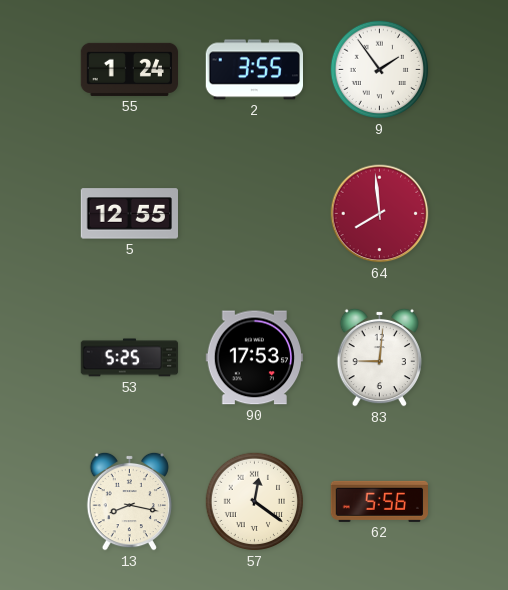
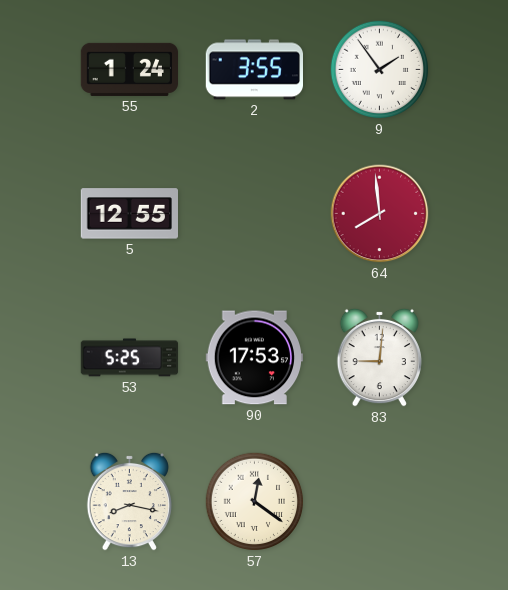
62: 5:56 -> none
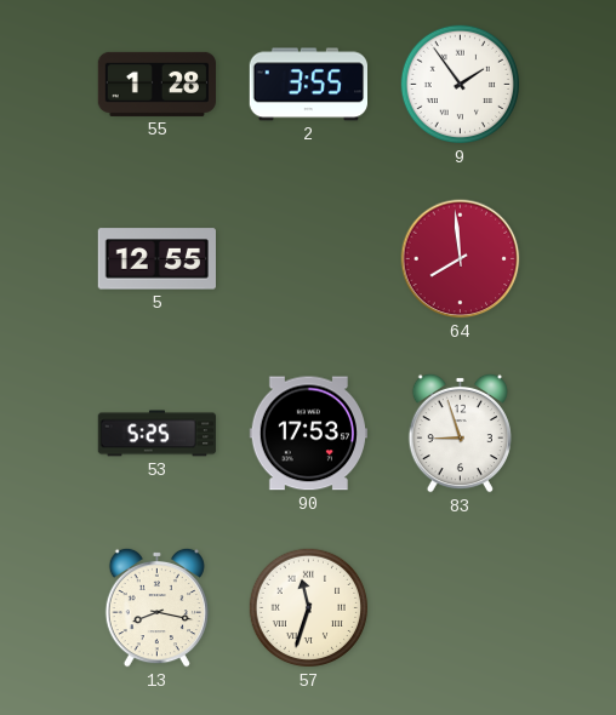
55: 1:24 -> 1:28
83: 9:01 -> 8:57
57: 12:21 -> 11:33
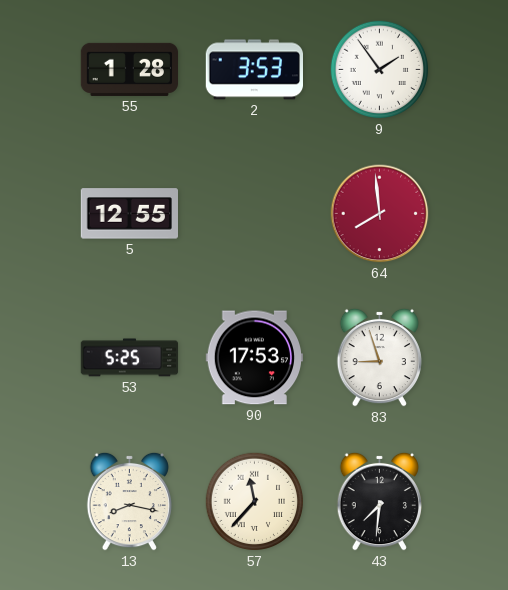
2: 3:55 -> 3:53
57: 11:33 -> 11:37
43: none -> 7:31
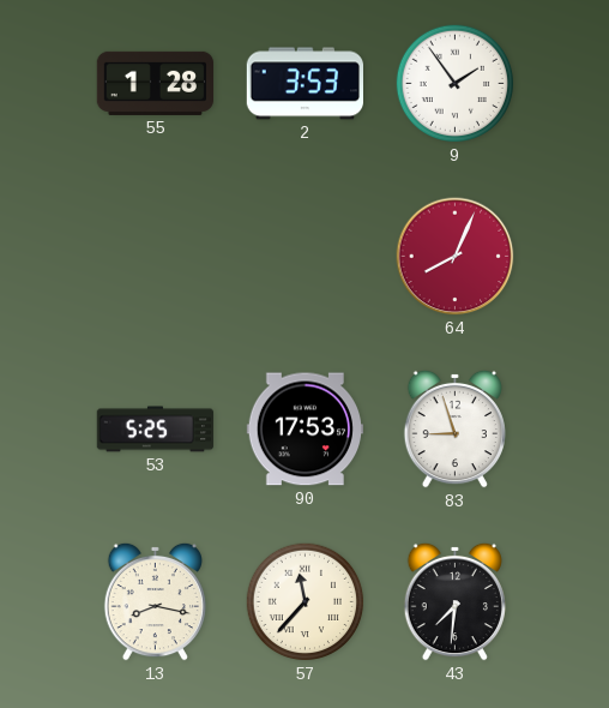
5: 12:55 -> none
64: 7:59 -> 8:04
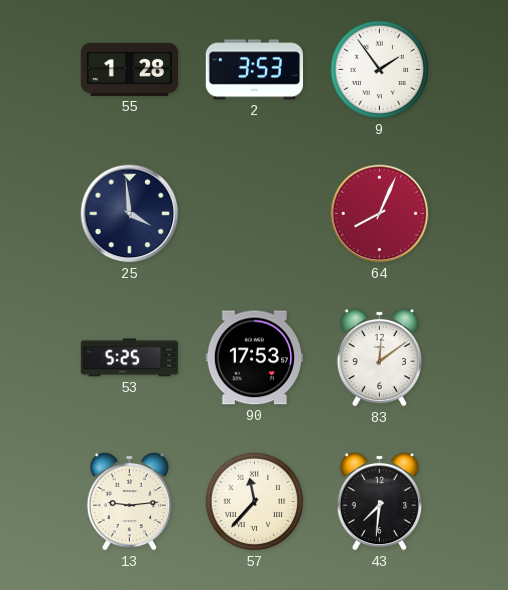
25: none -> 3:59
83: 8:57 -> 12:09
13: 8:17 -> 9:14
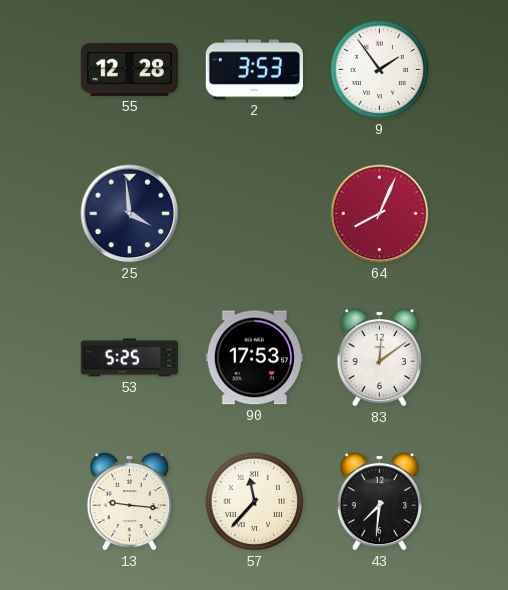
55: 1:28 -> 12:28
13: 9:14 -> 9:16
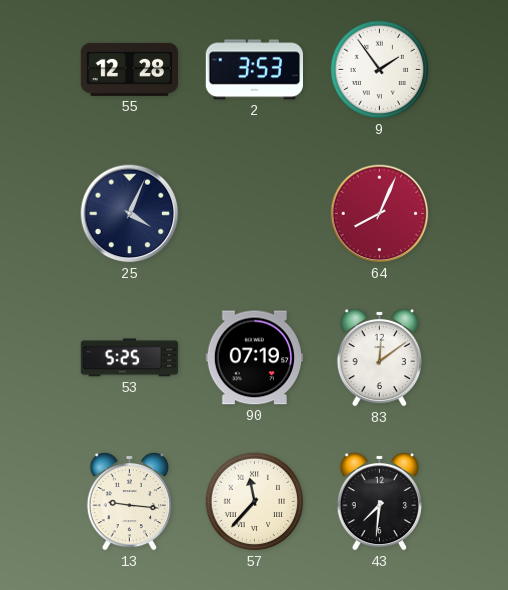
25: 3:59 -> 4:04
90: 17:53 -> 07:19
